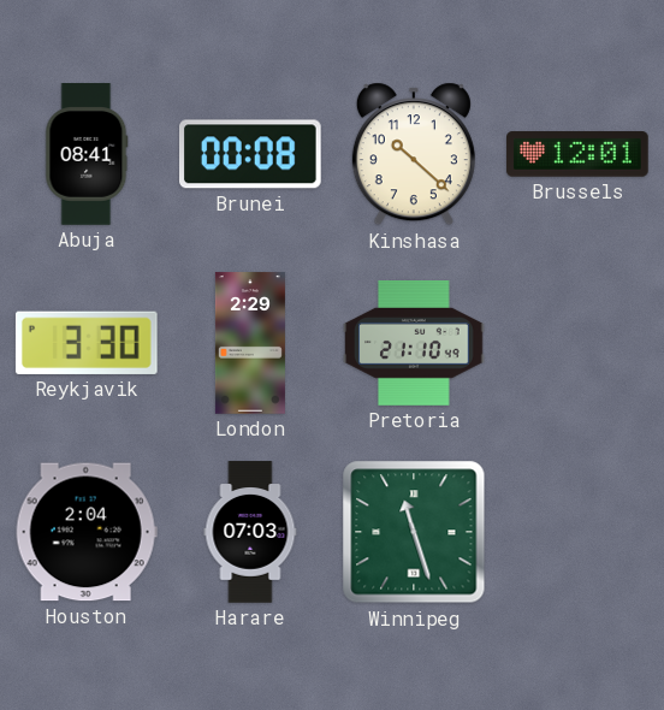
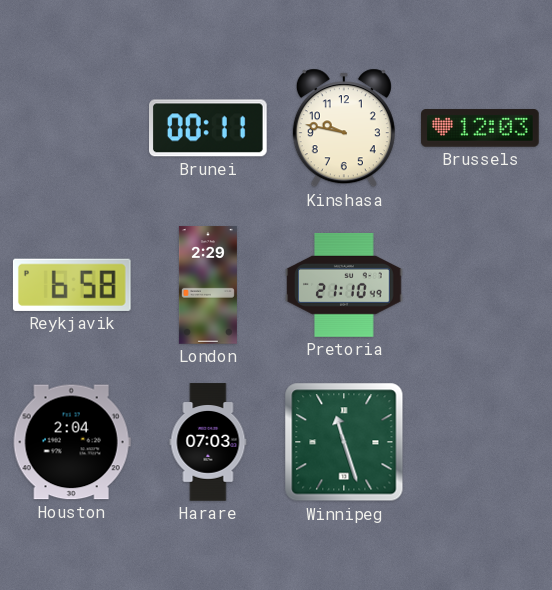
Abuja: 08:41 -> none
Brunei: 00:08 -> 00:11
Kinshasa: 10:22 -> 9:47
Brussels: 12:01 -> 12:03
Reykjavik: 3:30 -> 6:58
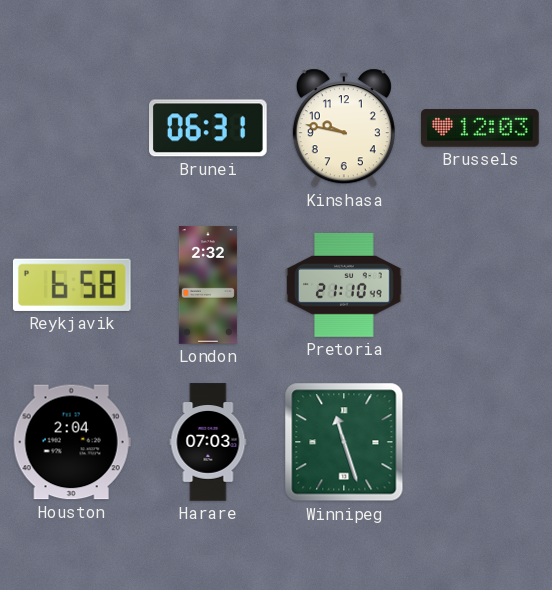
Brunei: 00:11 -> 06:31
London: 2:29 -> 2:32
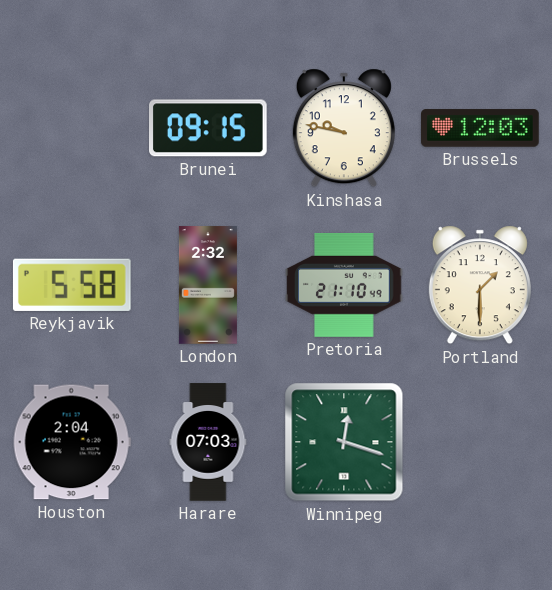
Brunei: 06:31 -> 09:15
Reykjavik: 6:58 -> 5:58
Portland: none -> 1:30
Winnipeg: 11:27 -> 12:18
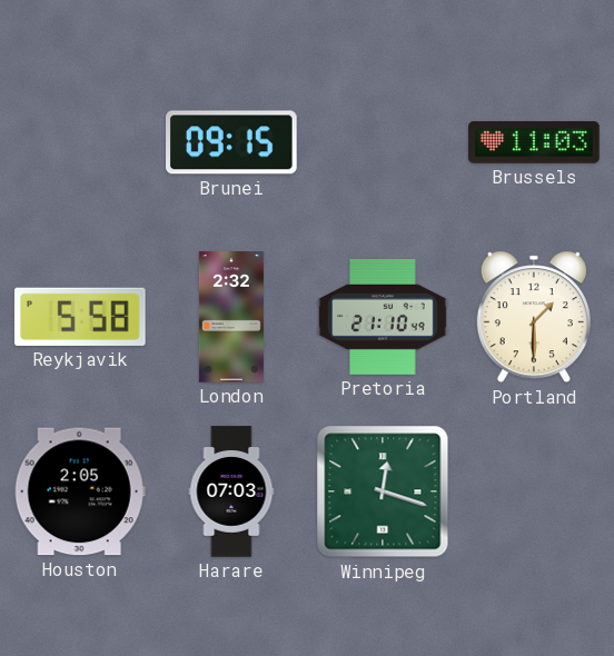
Kinshasa: 9:47 -> none
Brussels: 12:03 -> 11:03
Houston: 2:04 -> 2:05
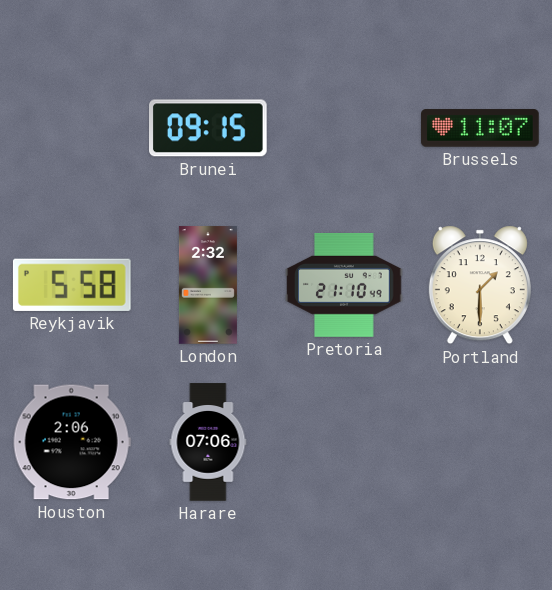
Brussels: 11:03 -> 11:07
Houston: 2:05 -> 2:06
Harare: 07:03 -> 07:06
Winnipeg: 12:18 -> none
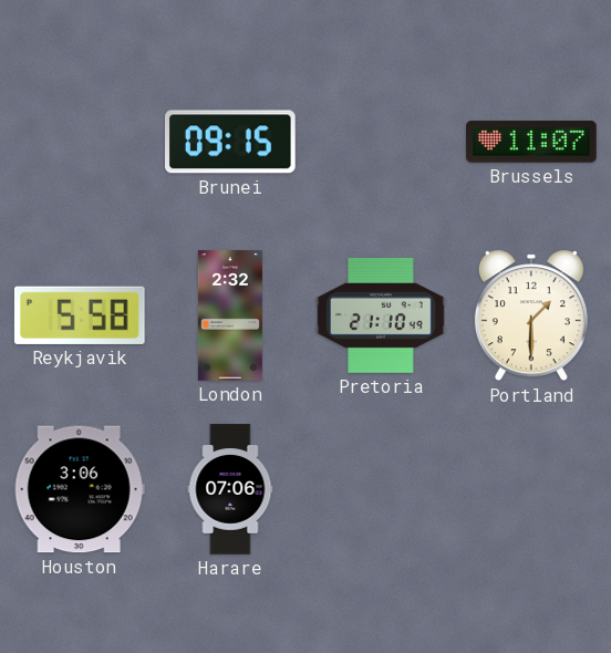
Houston: 2:06 -> 3:06
